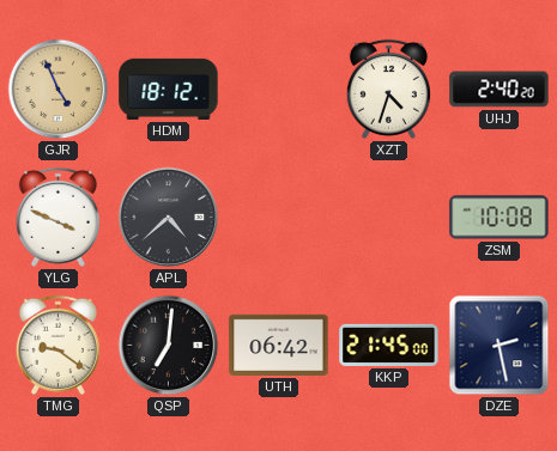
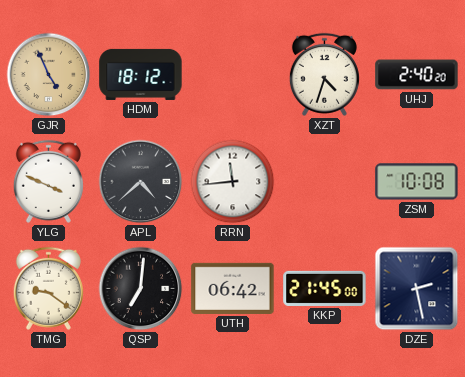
RRN: none -> 11:44
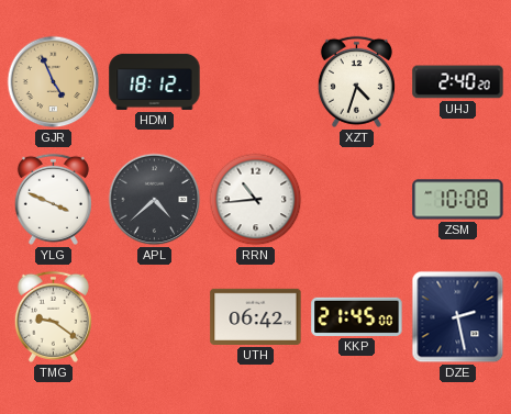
RRN: 11:44 -> 10:44
QSP: 7:01 -> none
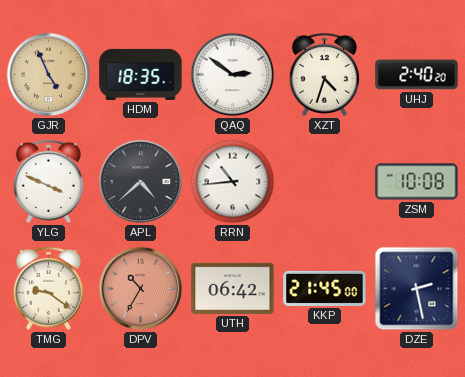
HDM: 18:12 -> 18:35
QAQ: none -> 2:51
DPV: none -> 10:35
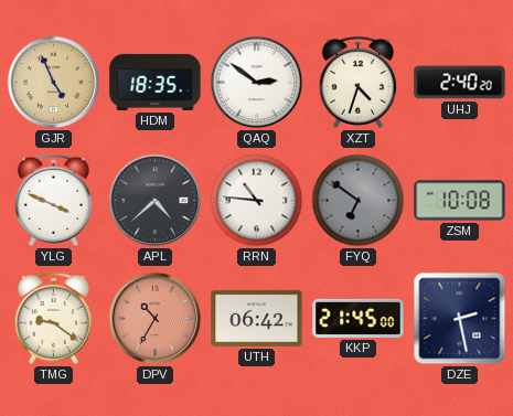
RRN: 10:44 -> 10:46
FYQ: none -> 6:51
